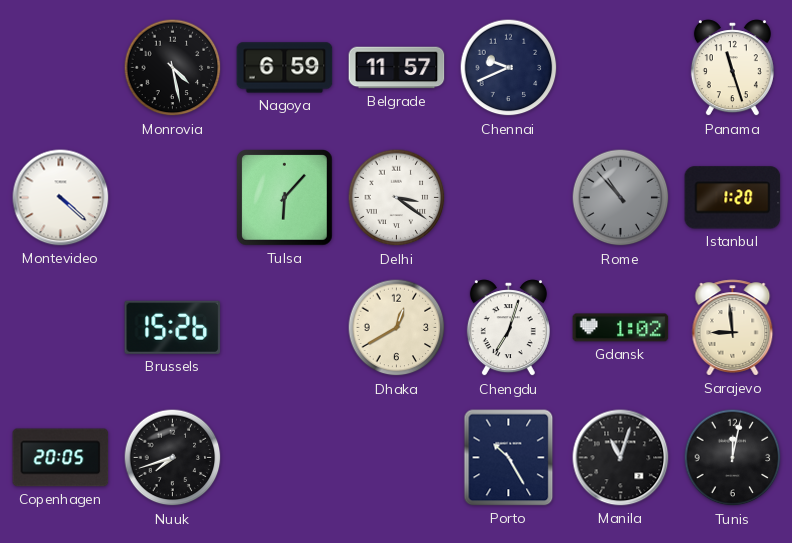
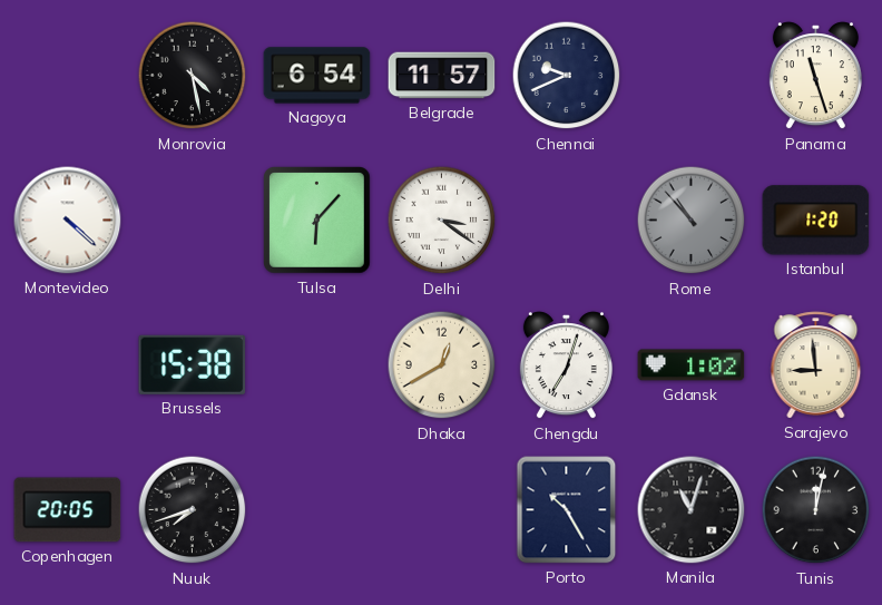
Nagoya: 6:59 -> 6:54
Brussels: 15:26 -> 15:38
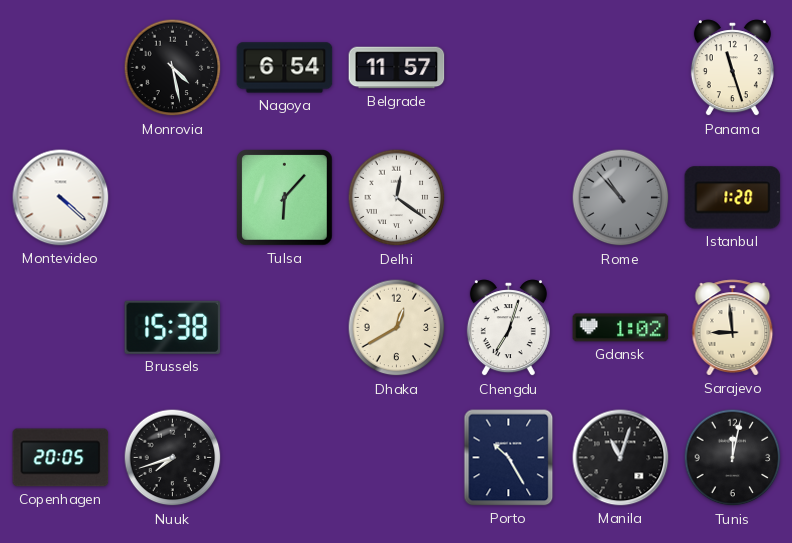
Chennai: 9:41 -> none
Delhi: 3:21 -> 12:21
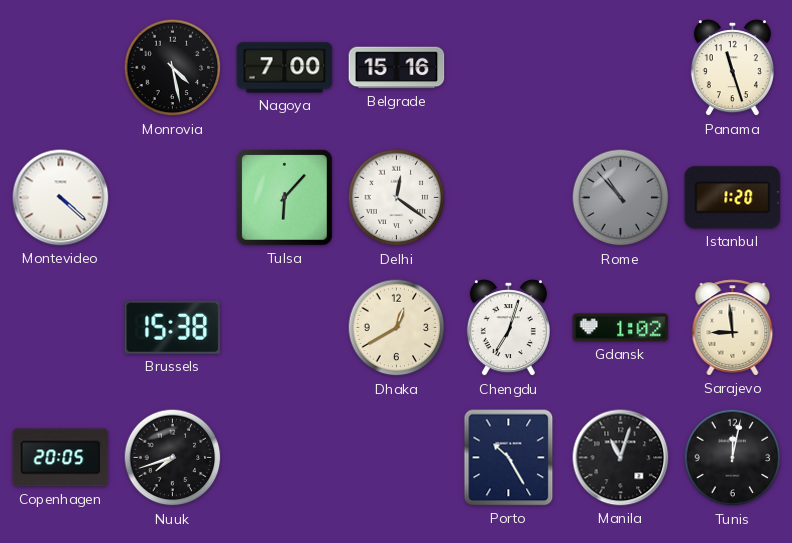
Nagoya: 6:54 -> 7:00
Belgrade: 11:57 -> 15:16
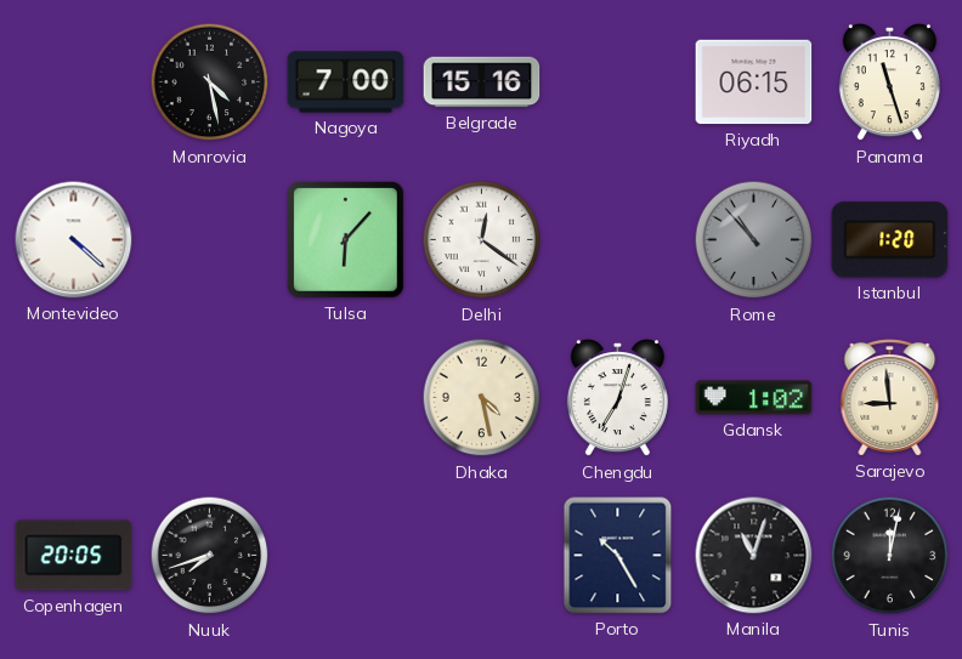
Riyadh: none -> 06:15
Brussels: 15:38 -> none
Dhaka: 12:40 -> 4:28
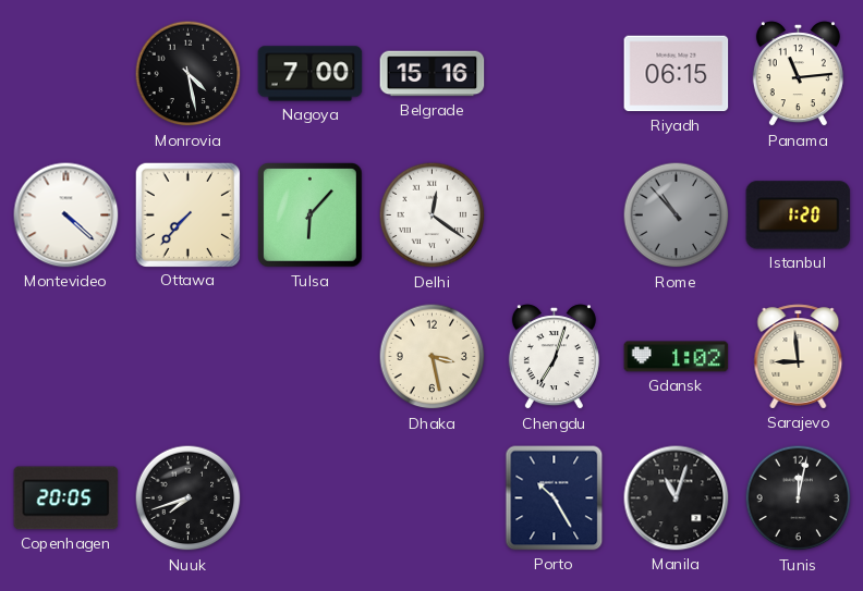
Panama: 11:27 -> 11:14
Ottawa: none -> 7:37
Dhaka: 4:28 -> 3:28
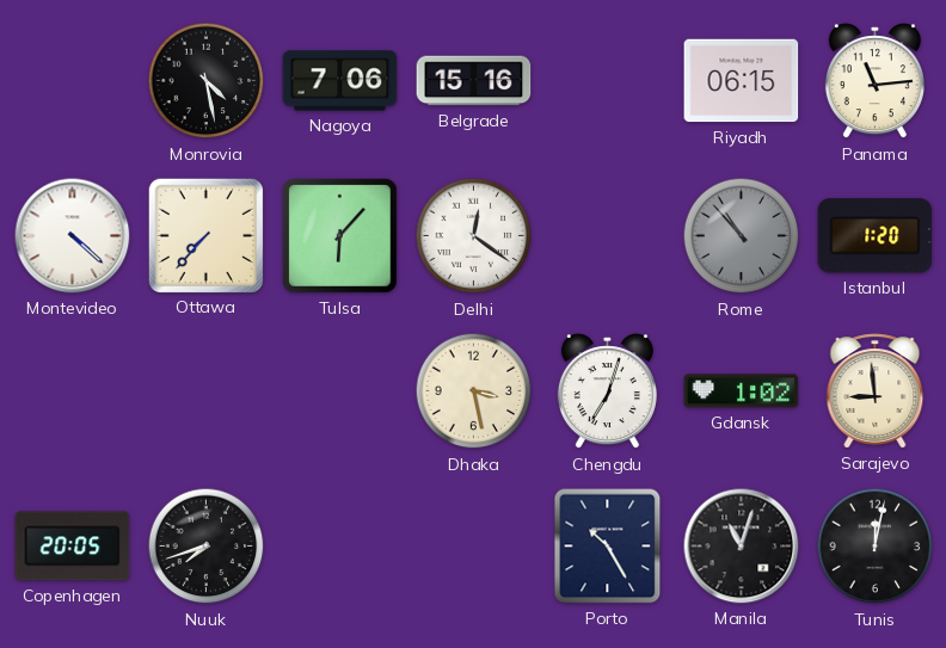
Nagoya: 7:00 -> 7:06
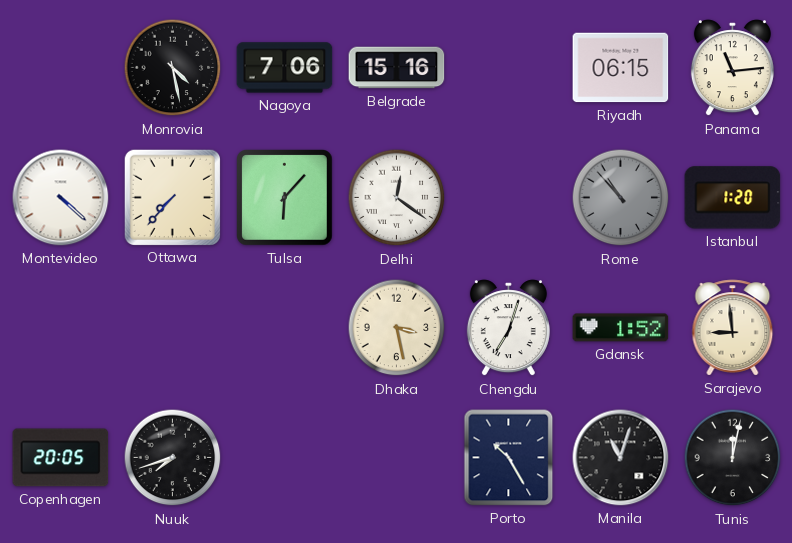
Gdansk: 1:02 -> 1:52
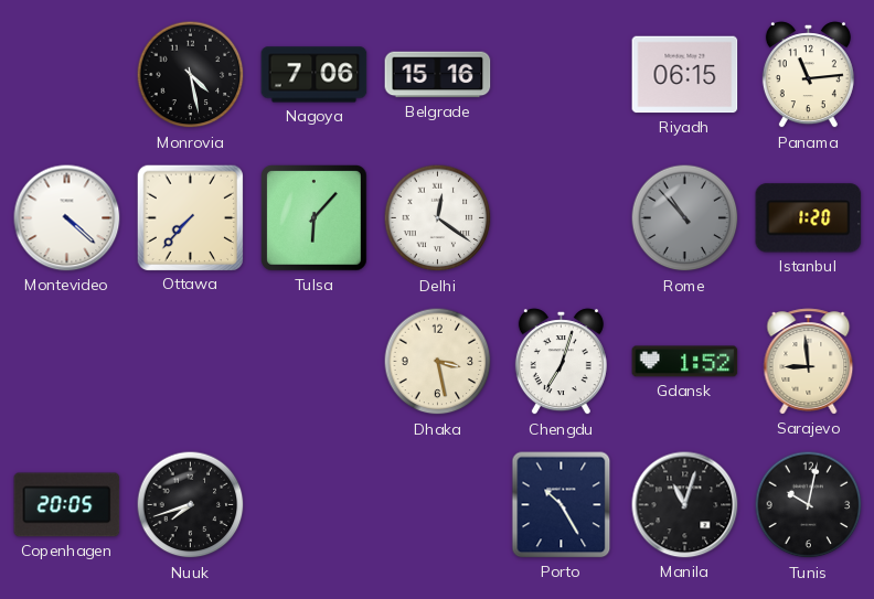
Tunis: 12:02 -> 10:02
